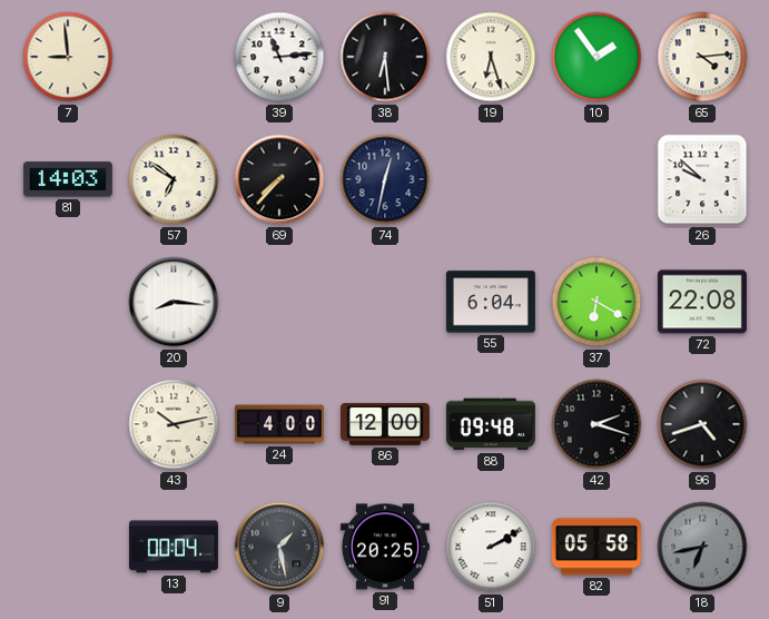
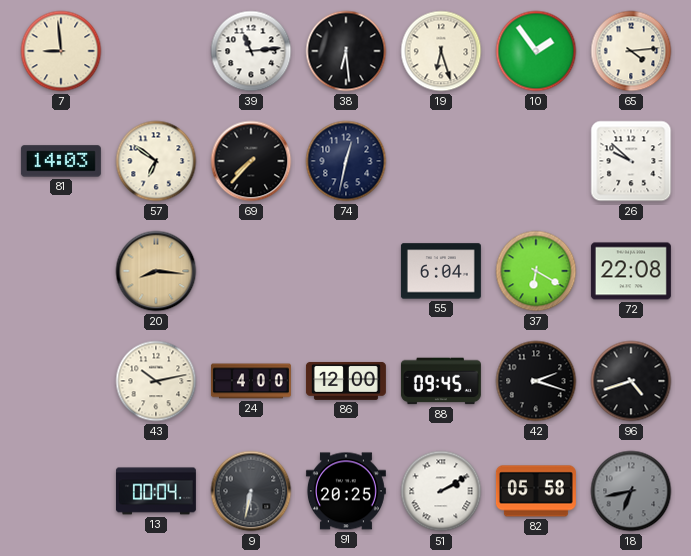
20 dial: white -> champagne
88: 09:48 -> 09:45
9: 1:28 -> 6:32
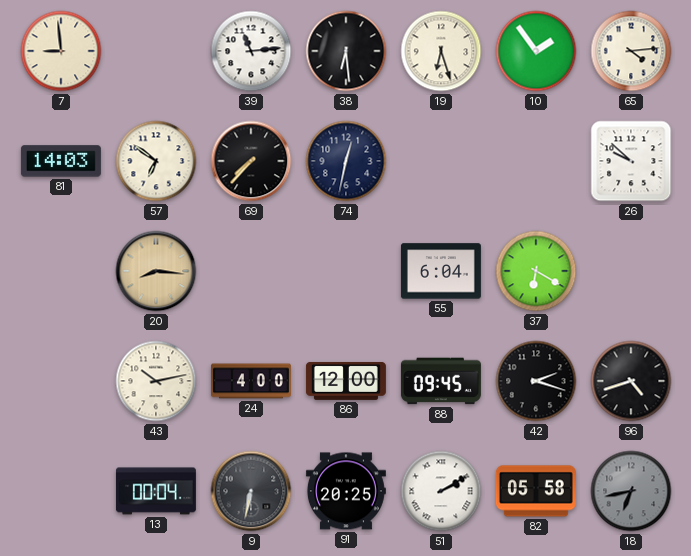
72: 22:08 -> none
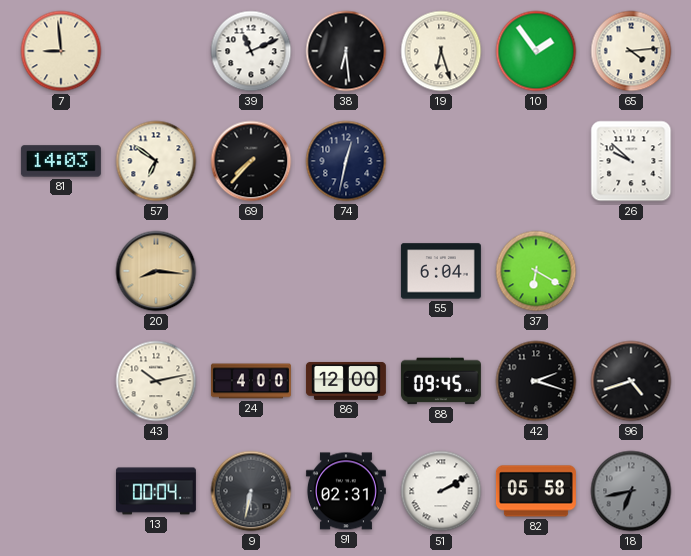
39: 11:14 -> 11:11
91: 20:25 -> 02:31
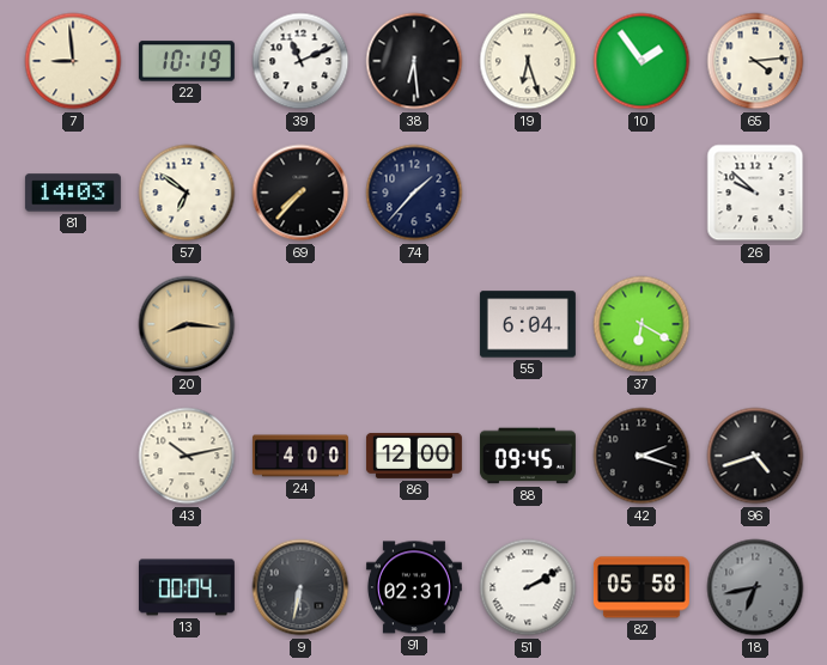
22: none -> 10:19
74: 12:32 -> 1:37
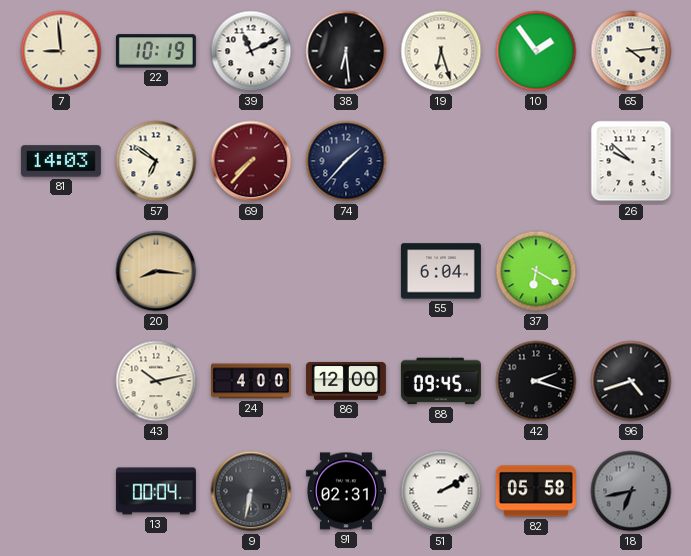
69 dial: black -> burgundy
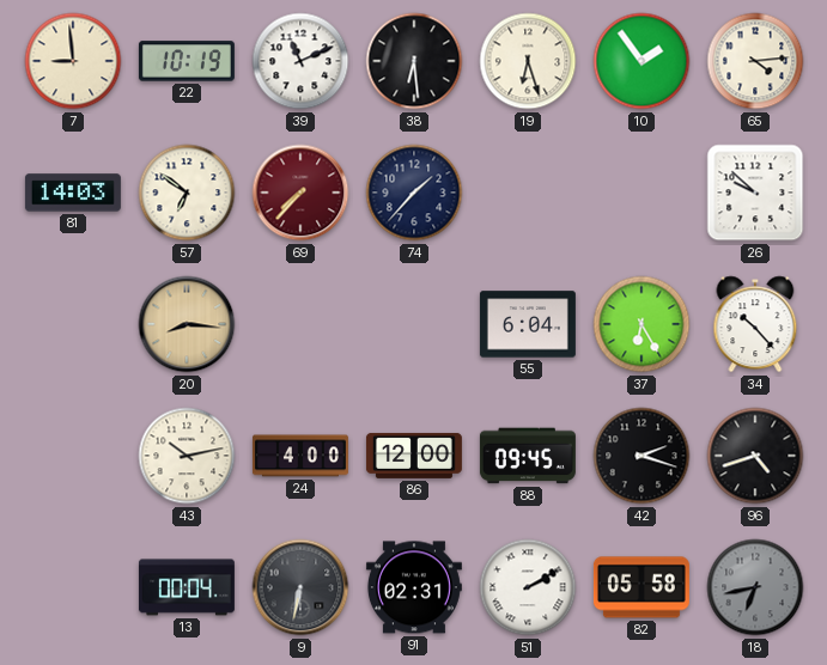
37: 6:20 -> 6:25
34: none -> 10:23
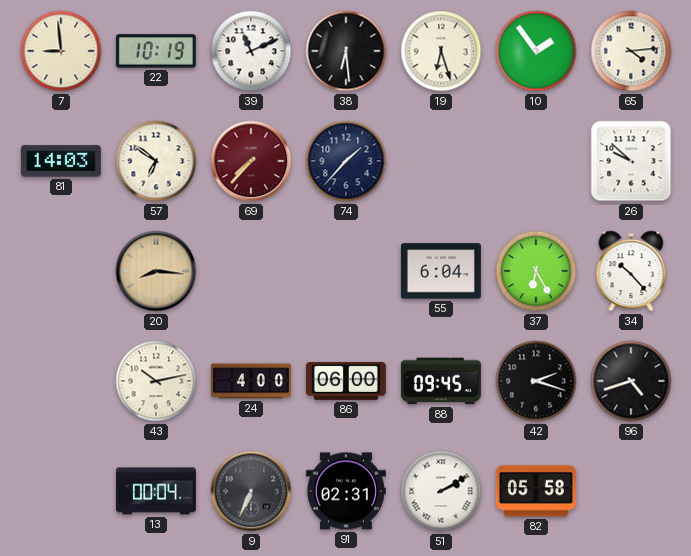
86: 12:00 -> 06:00
9: 6:32 -> 6:34
18: 6:43 -> none
